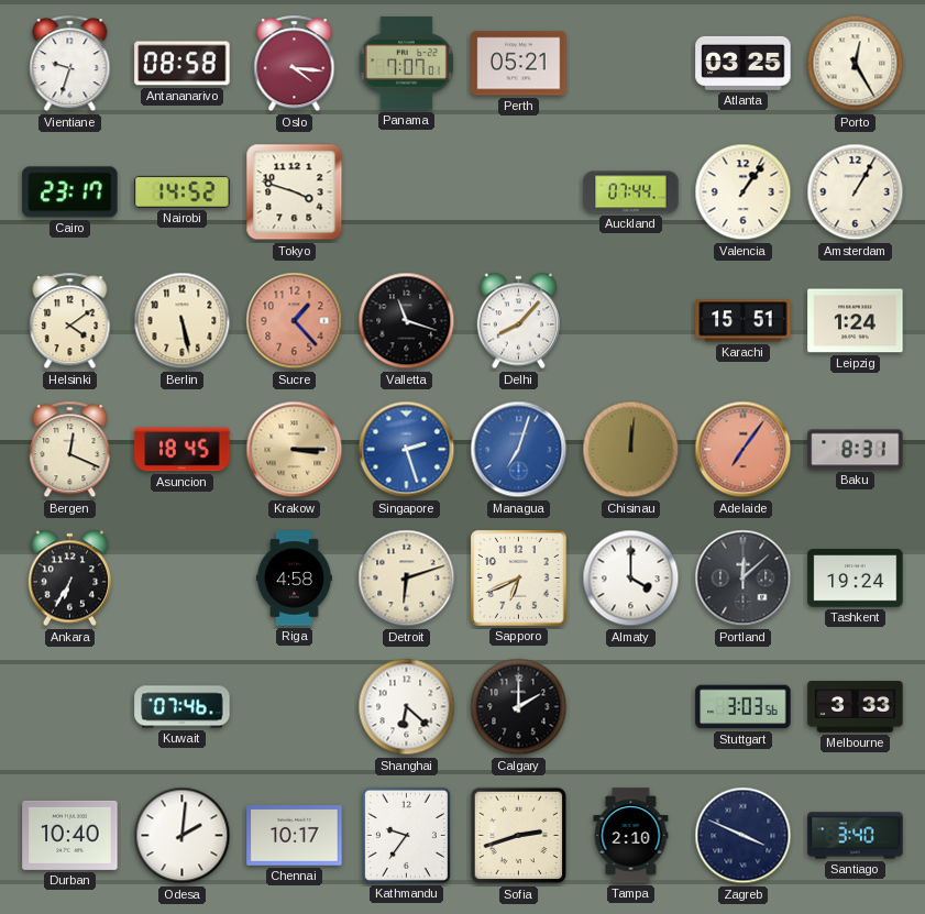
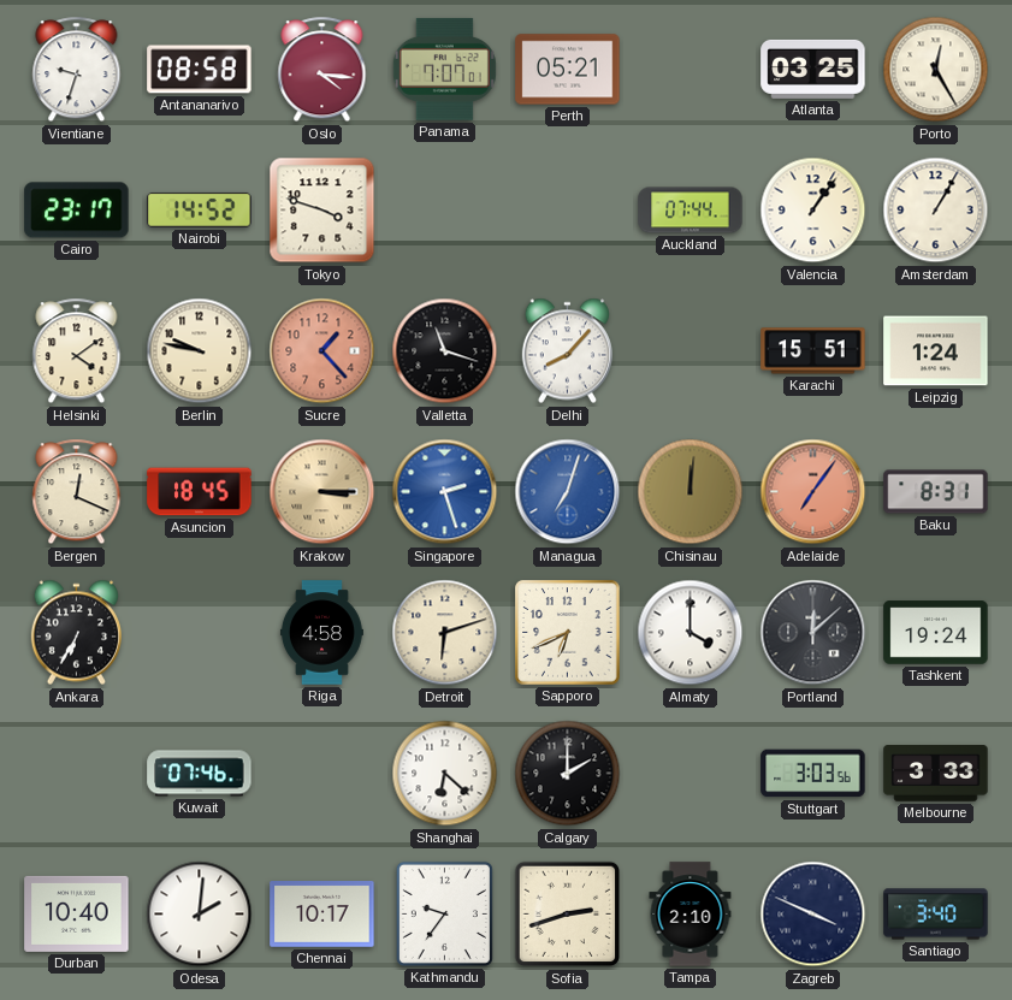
Berlin: 5:28 -> 9:47
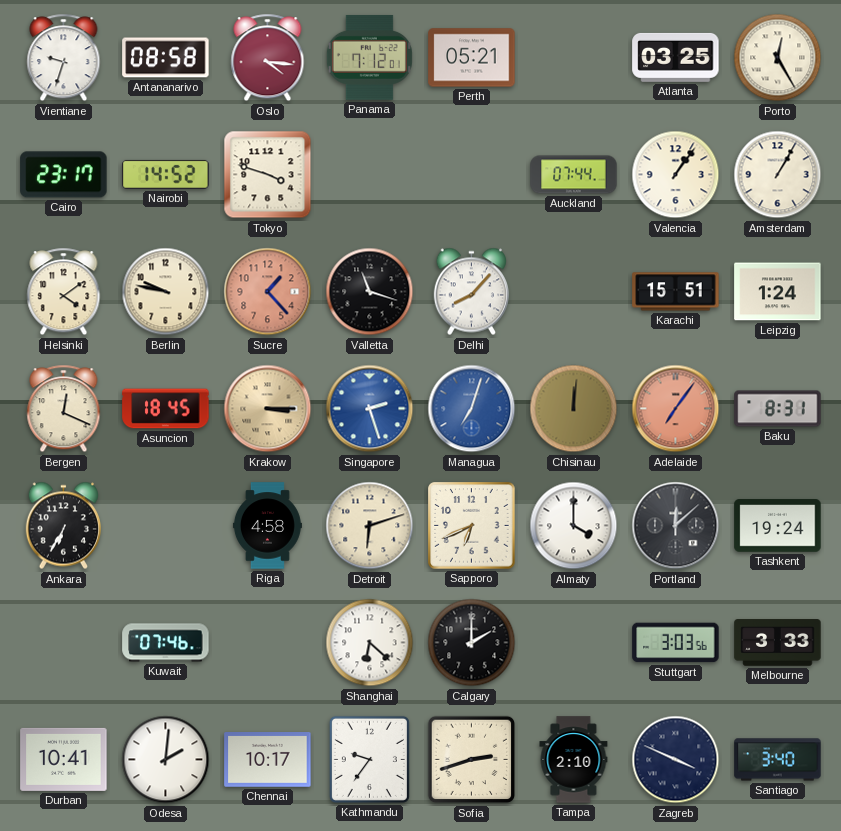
Panama: 7:07 -> 7:12
Durban: 10:40 -> 10:41
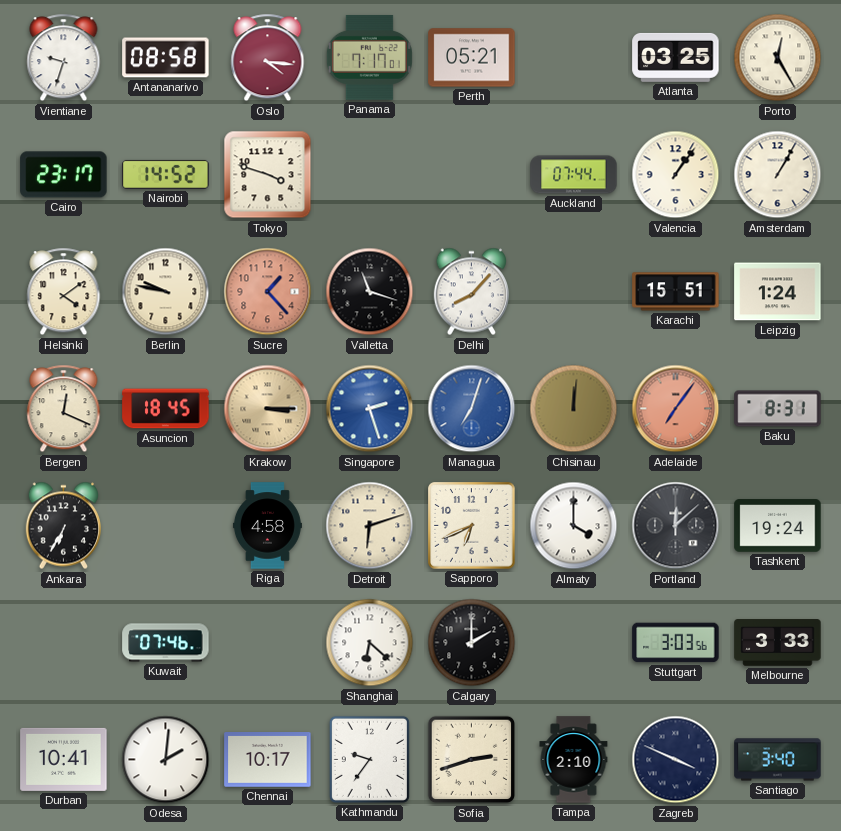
Panama: 7:12 -> 7:17
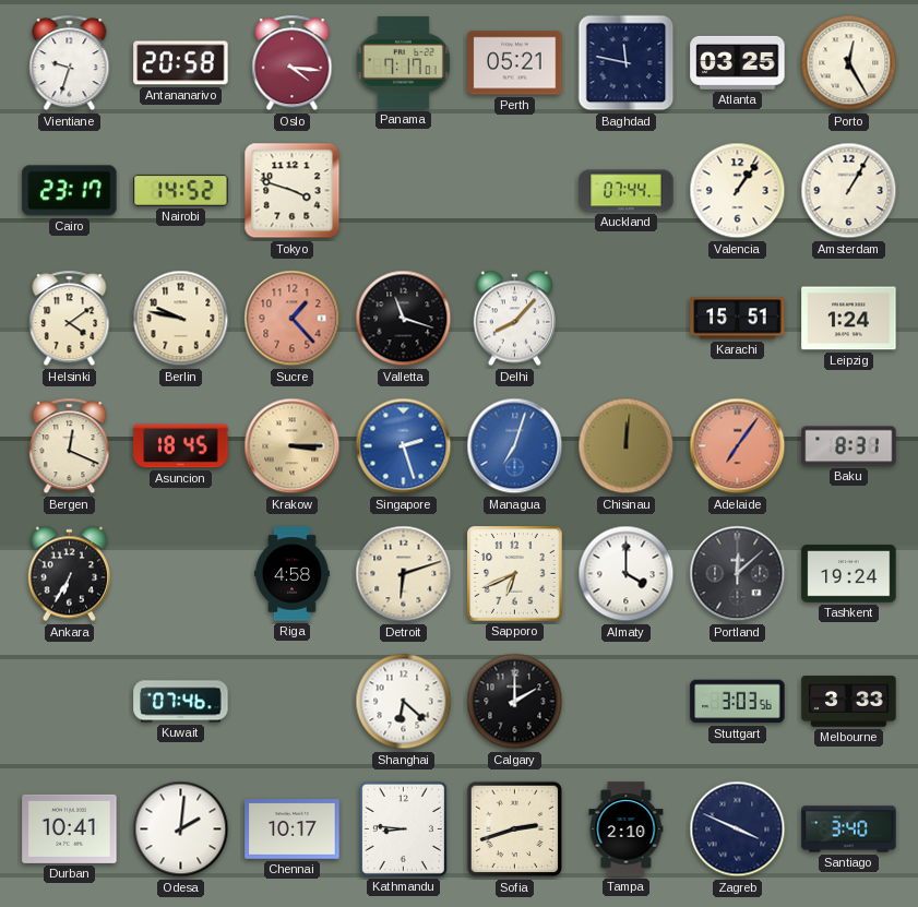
Antananarivo: 08:58 -> 20:58
Baghdad: none -> 11:47
Kathmandu: 9:36 -> 8:46
